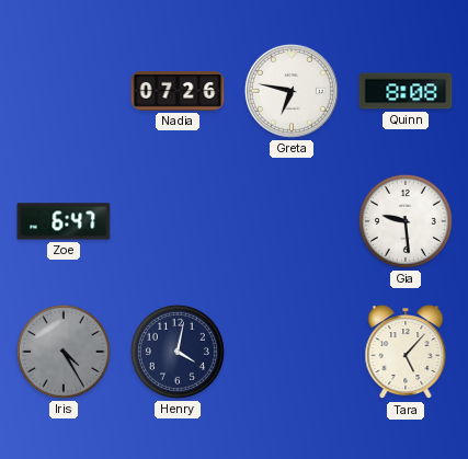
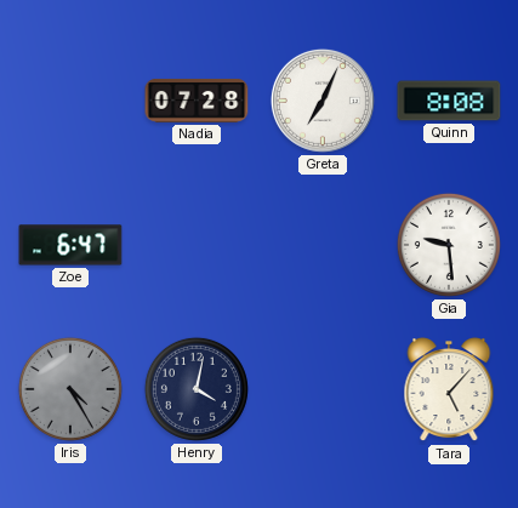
Nadia: 07:26 -> 07:28
Greta: 6:47 -> 7:04
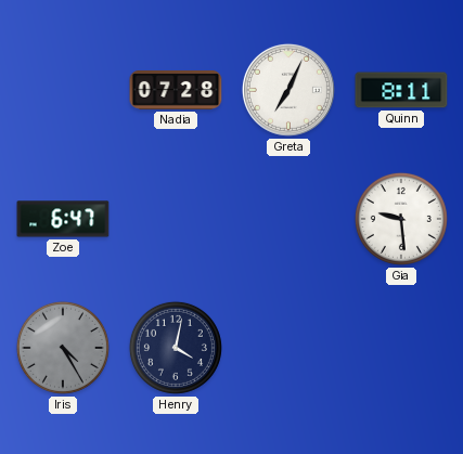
Quinn: 8:08 -> 8:11
Tara: 5:07 -> none
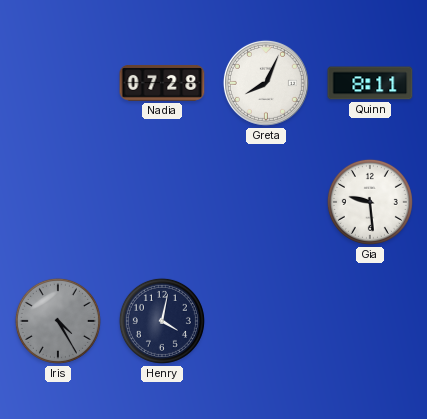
Greta: 7:04 -> 8:04
Zoe: 6:47 -> none
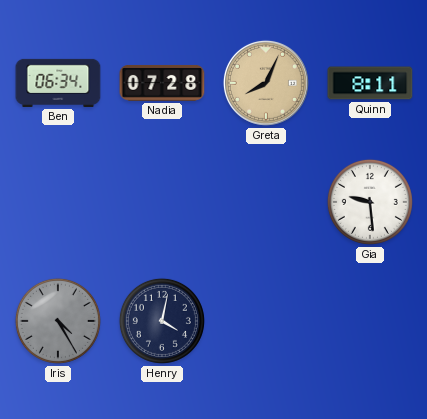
Ben: none -> 06:34
Greta dial: white -> champagne
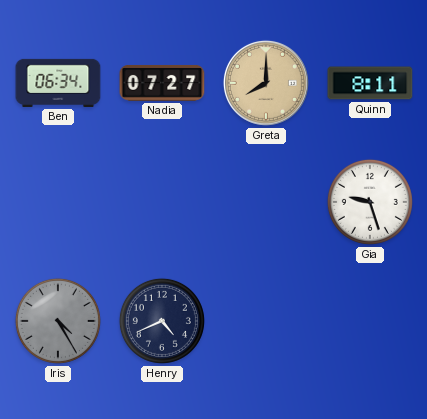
Nadia: 07:28 -> 07:27
Greta: 8:04 -> 8:00
Gia: 9:29 -> 9:27
Henry: 4:02 -> 4:41
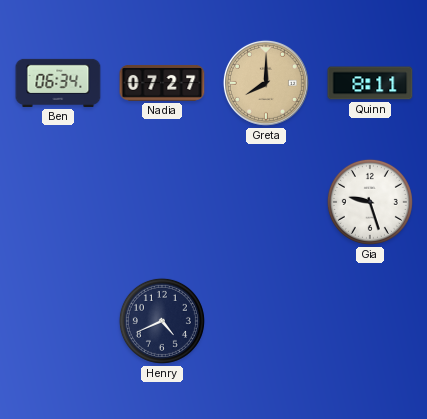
Iris: 4:25 -> none
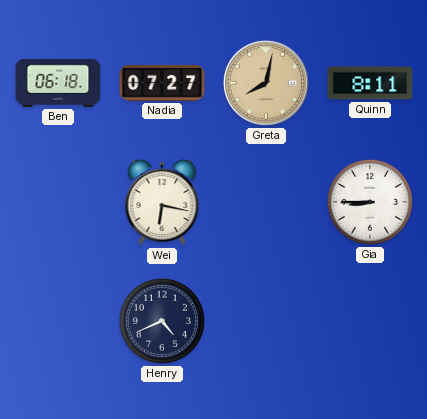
Ben: 06:34 -> 06:18
Greta: 8:00 -> 8:02
Wei: none -> 6:17
Gia: 9:27 -> 8:45
